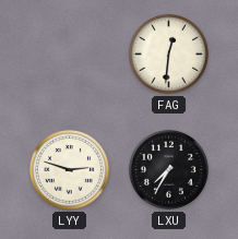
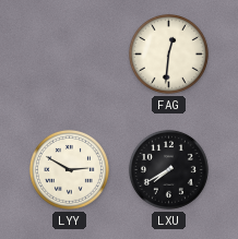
LYY: 2:48 -> 2:50
LXU: 7:35 -> 7:40
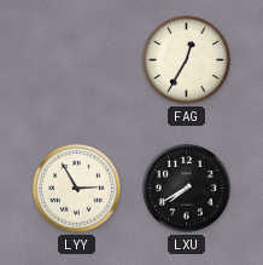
FAG: 12:31 -> 12:35
LYY: 2:50 -> 2:55
